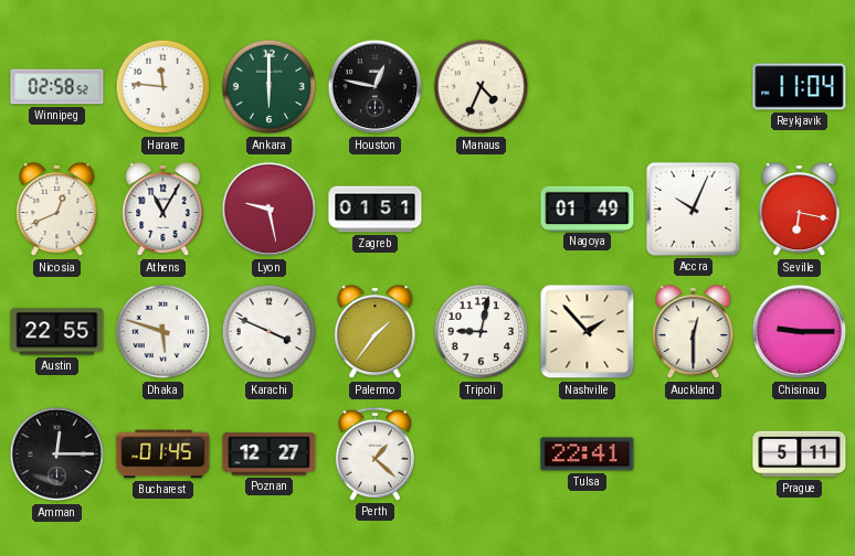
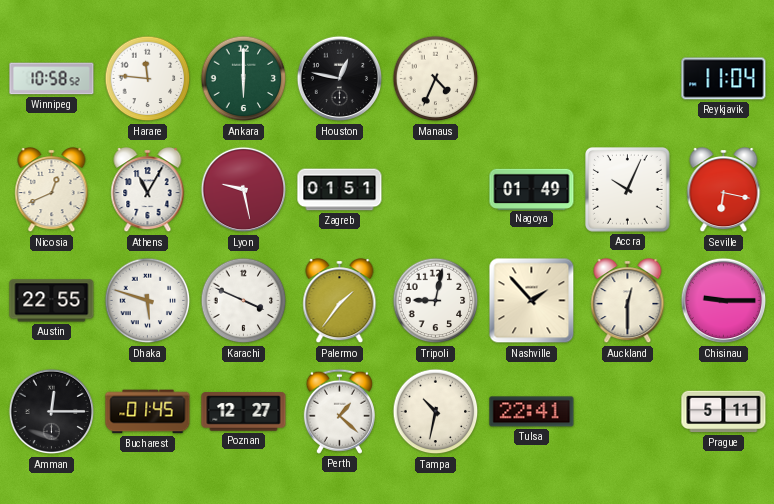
Winnipeg: 02:58 -> 10:58
Tampa: none -> 10:32
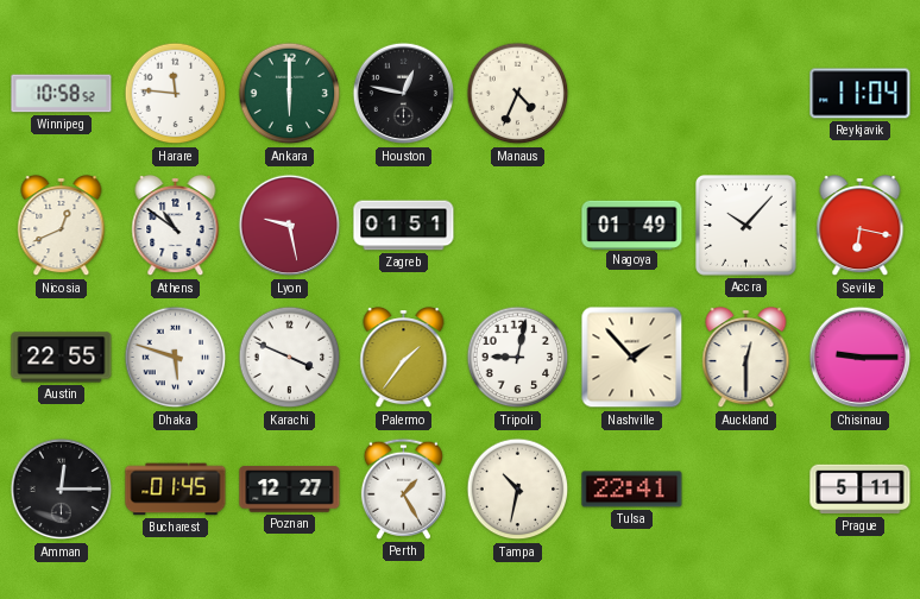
Athens: 11:05 -> 10:51
Accra: 10:04 -> 10:07
Perth: 1:22 -> 1:25
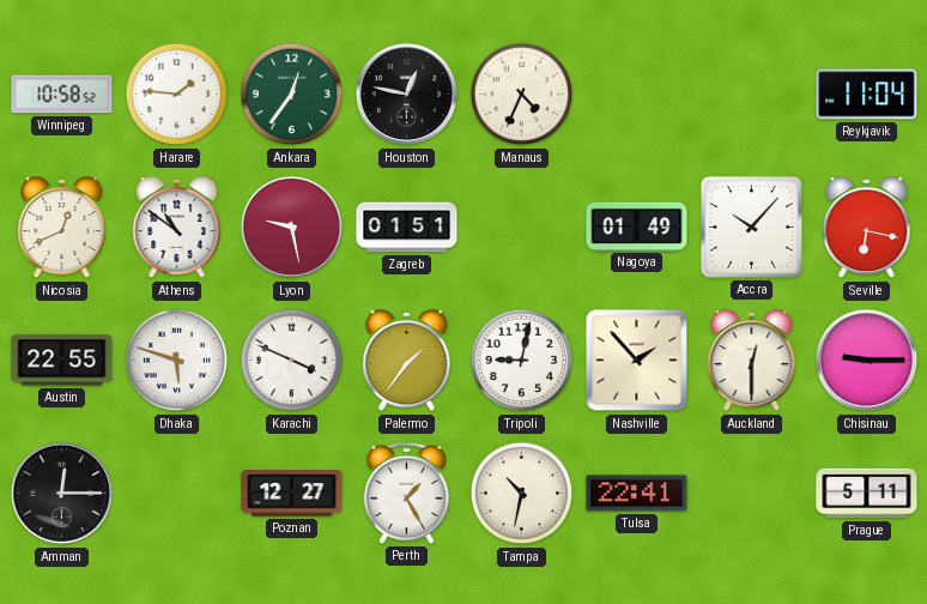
Harare: 11:46 -> 1:46
Ankara: 6:00 -> 12:36
Bucharest: 01:45 -> none
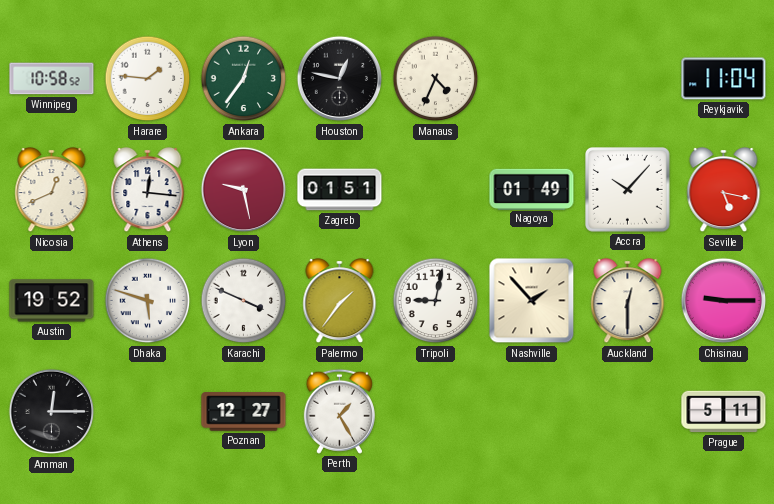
Athens: 10:51 -> 12:16
Seville: 6:17 -> 5:17
Austin: 22:55 -> 19:52
Tampa: 10:32 -> none
Tulsa: 22:41 -> none
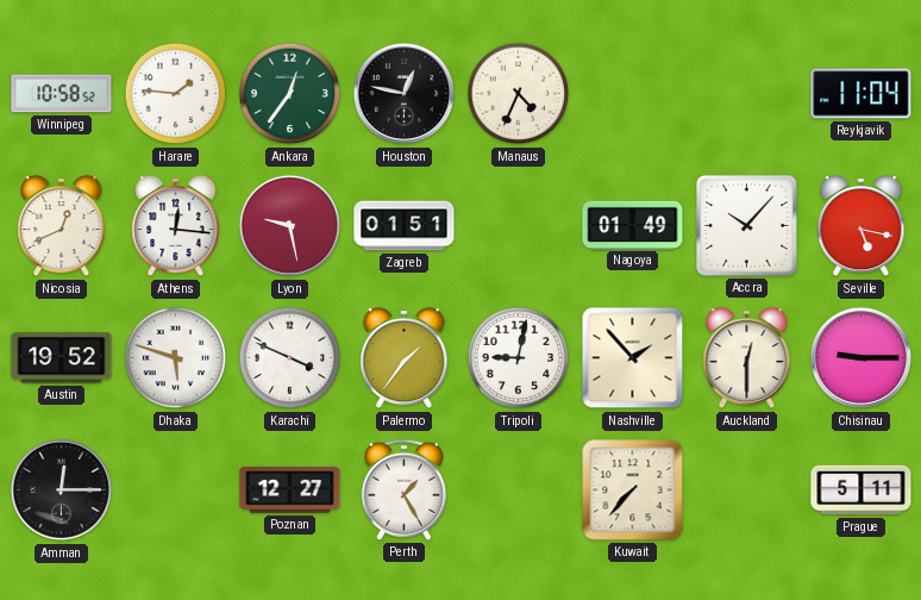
Kuwait: none -> 7:37
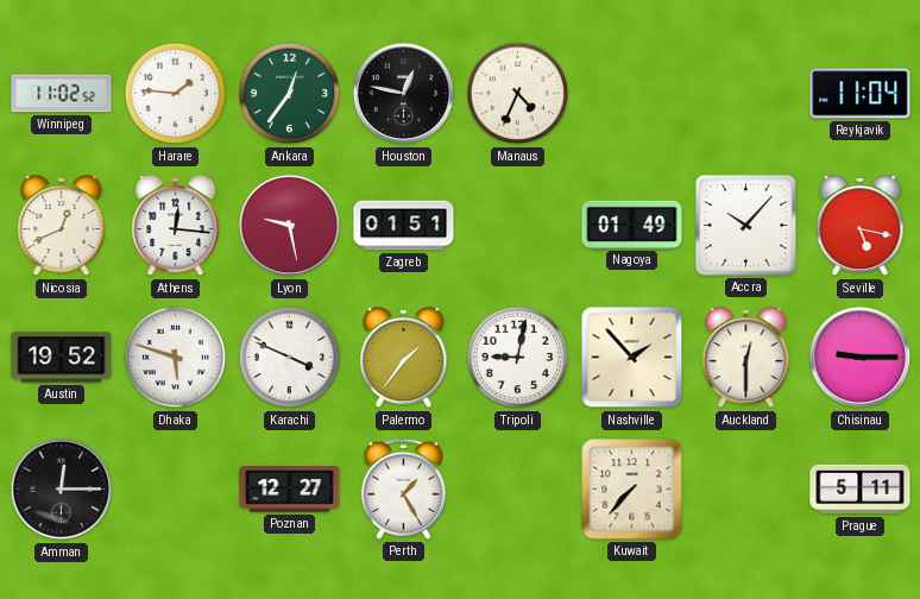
Winnipeg: 10:58 -> 11:02
